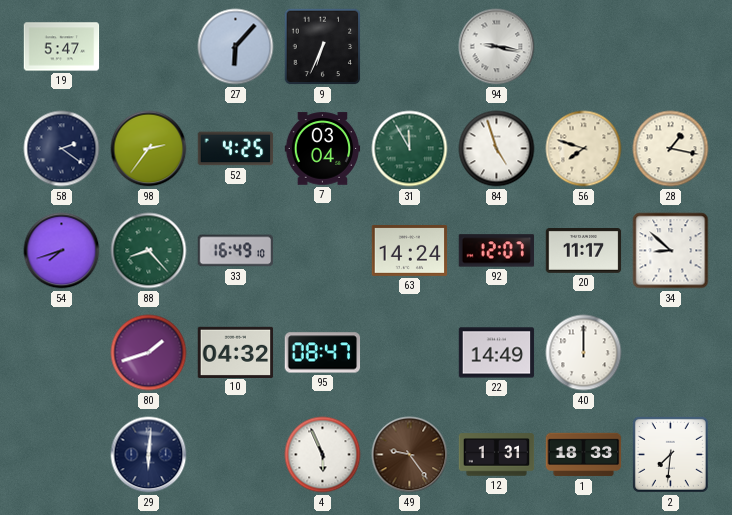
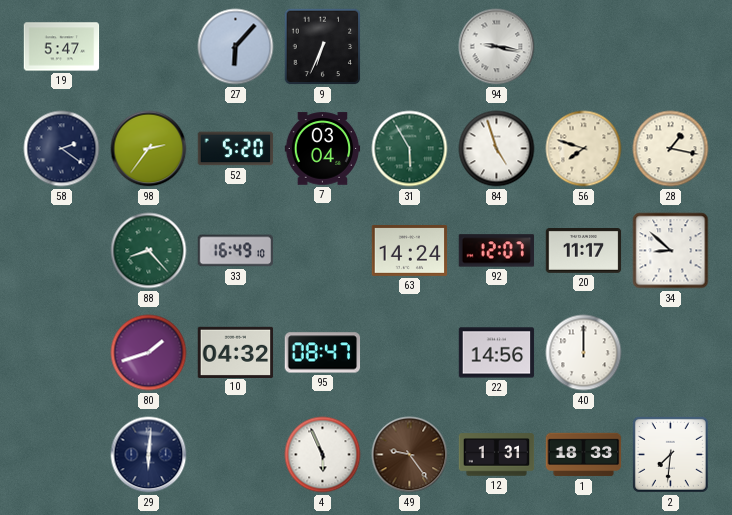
52: 4:25 -> 5:20
31: 11:55 -> 5:55
54: 7:42 -> none
22: 14:49 -> 14:56
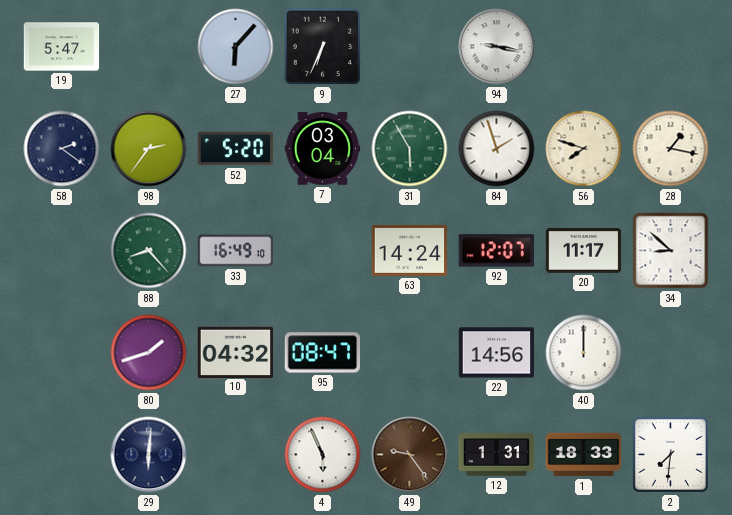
84: 4:57 -> 1:57
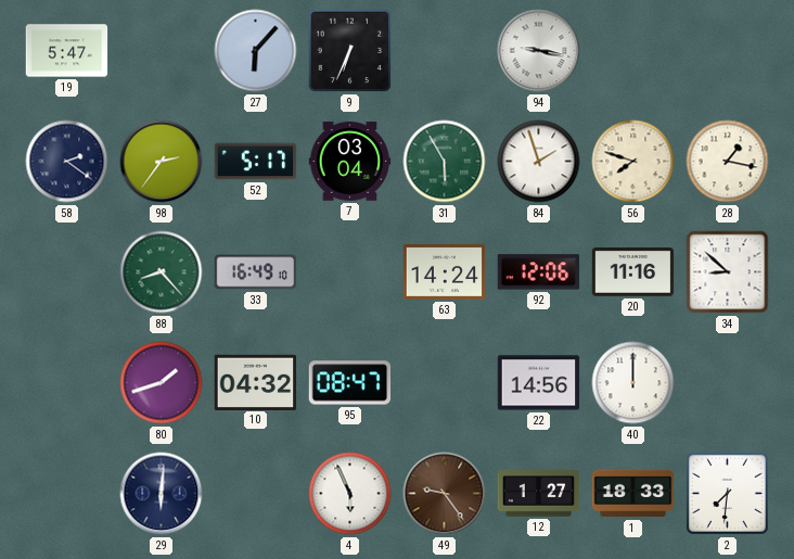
52: 5:20 -> 5:17
92: 12:07 -> 12:06
20: 11:17 -> 11:16
12: 1:31 -> 1:27
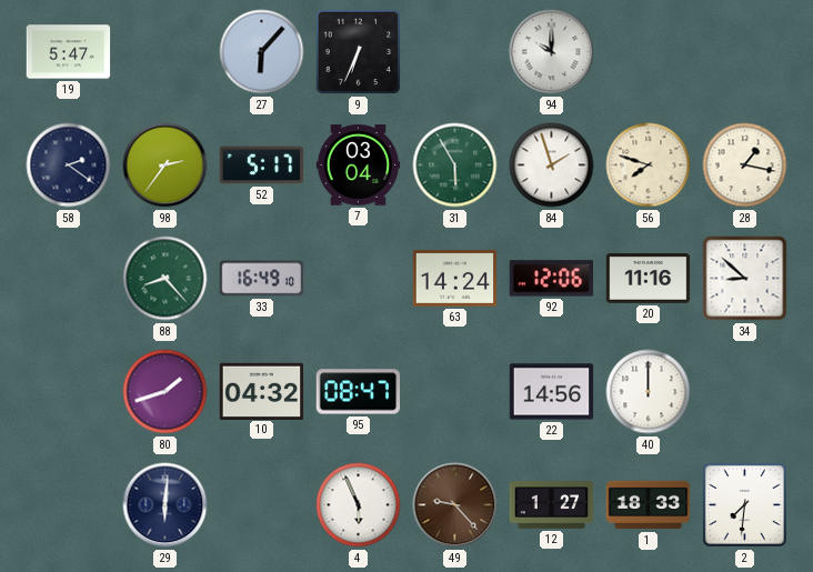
94: 9:17 -> 10:00
49: 9:24 -> 9:23
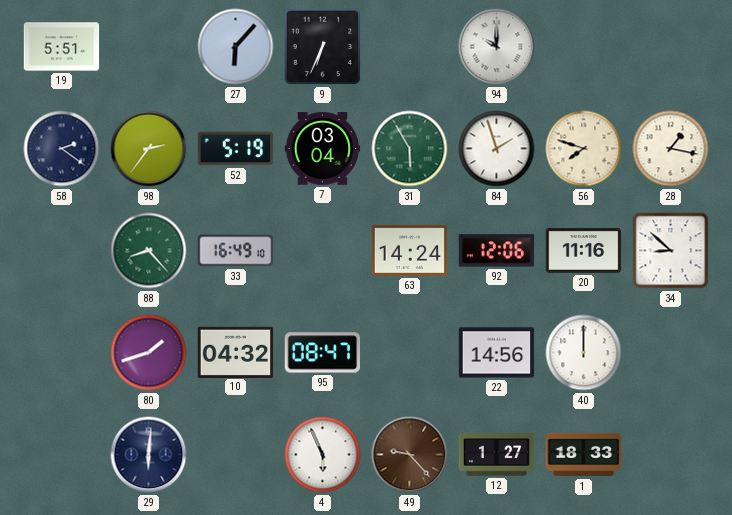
19: 5:47 -> 5:51
52: 5:17 -> 5:19
2: 7:31 -> none
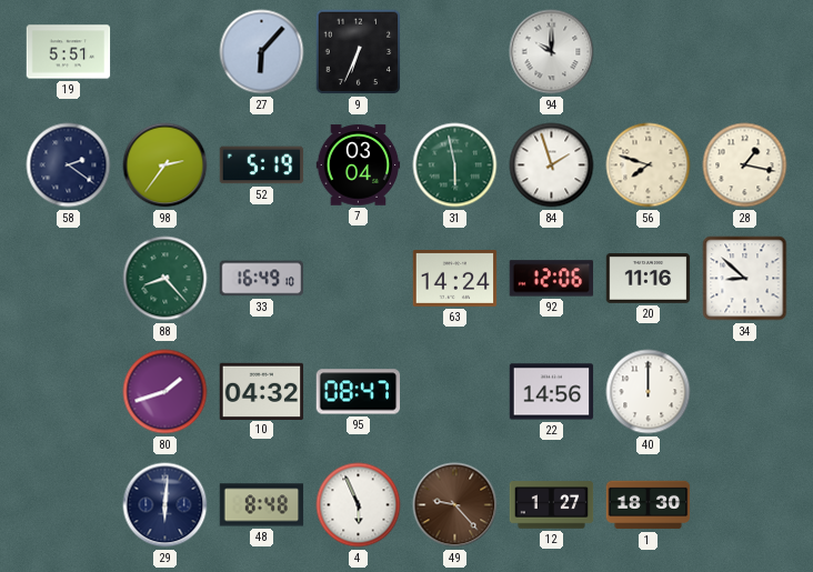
31: 5:55 -> 5:58
48: none -> 8:48
1: 18:33 -> 18:30
